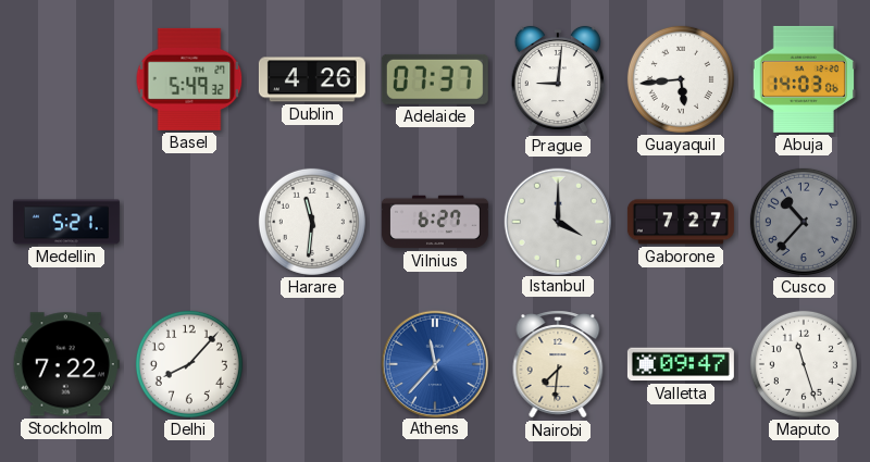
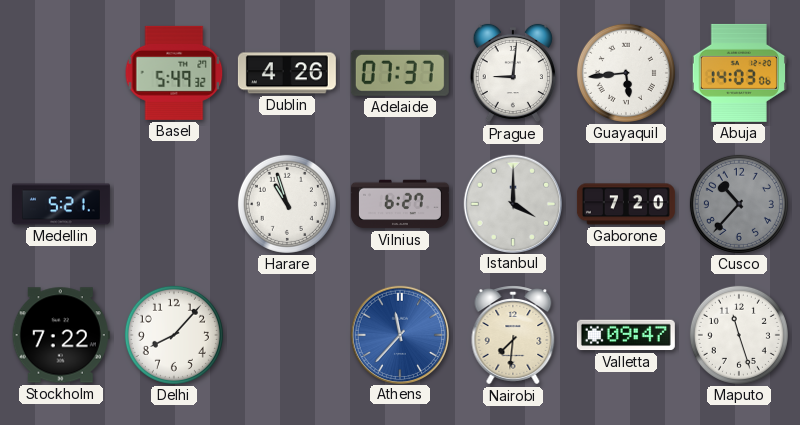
Harare: 11:31 -> 10:57
Gaborone: 7:27 -> 7:20
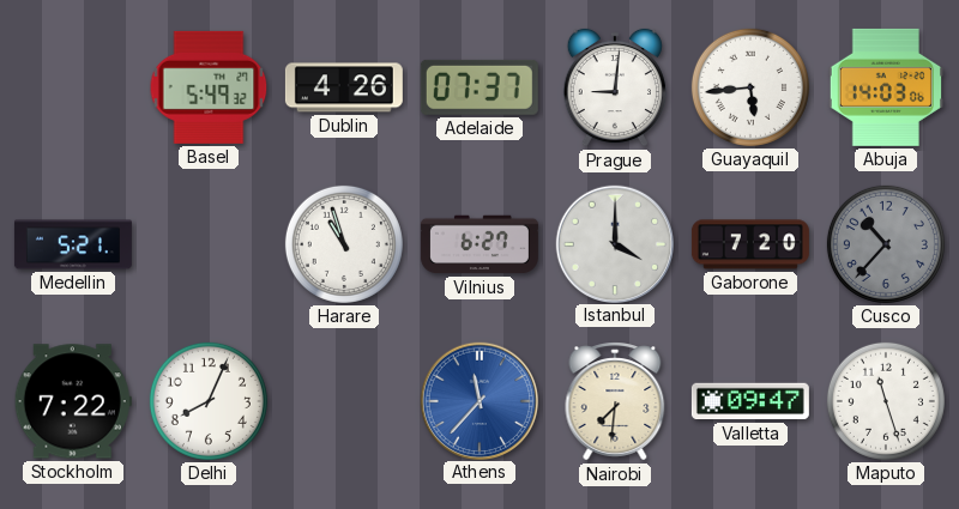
Delhi: 8:07 -> 8:04
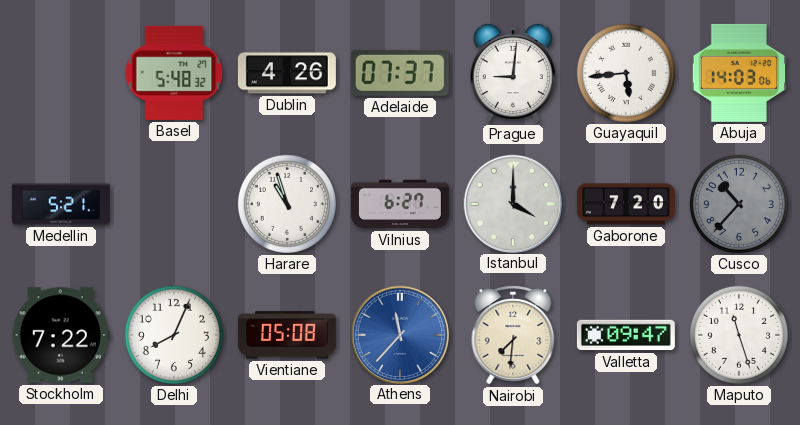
Basel: 5:49 -> 5:48
Vientiane: none -> 05:08
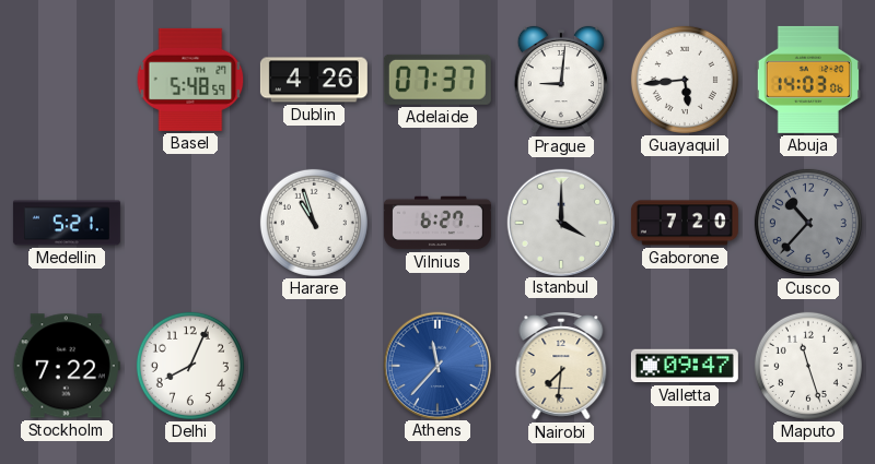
Basel: 5:48:32 -> 5:48:59
Vientiane: 05:08 -> none
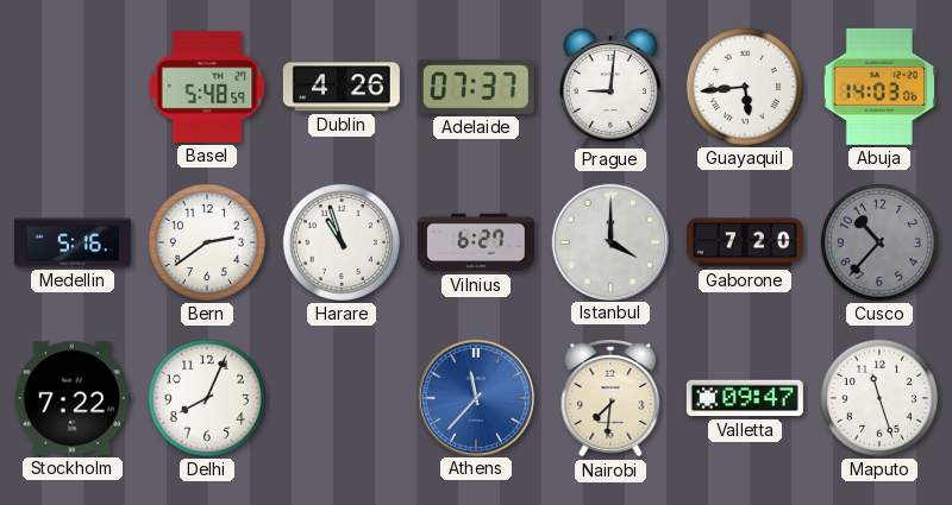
Medellin: 5:21 -> 5:16
Bern: none -> 2:39
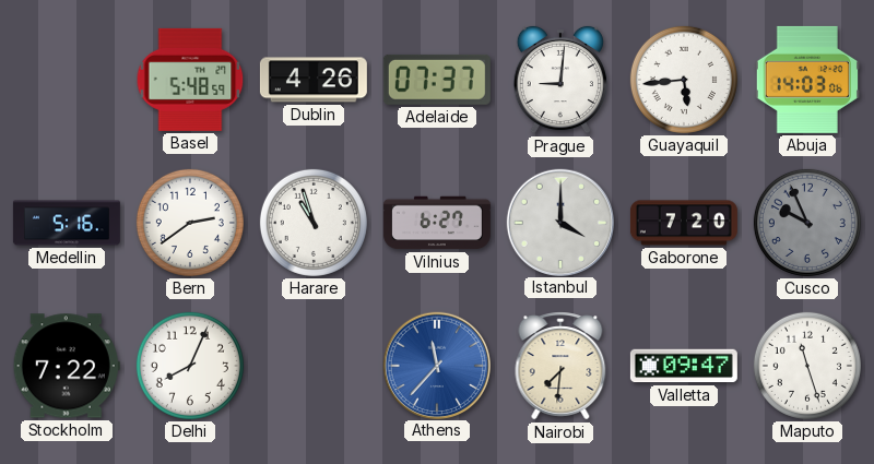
Cusco: 10:37 -> 9:56
